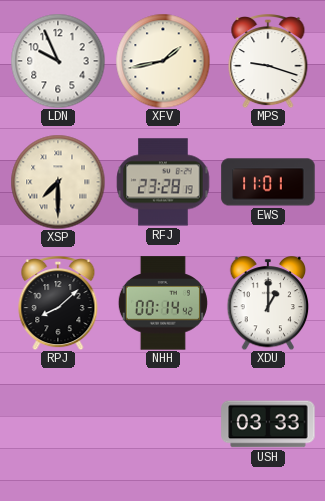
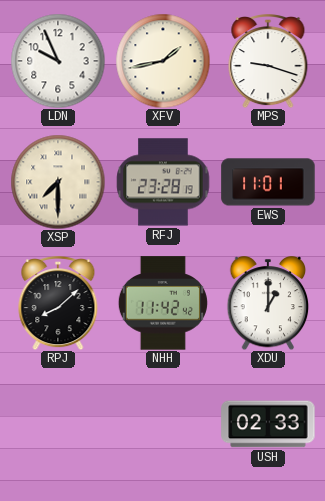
NHH: 00:14 -> 11:42
USH: 03:33 -> 02:33
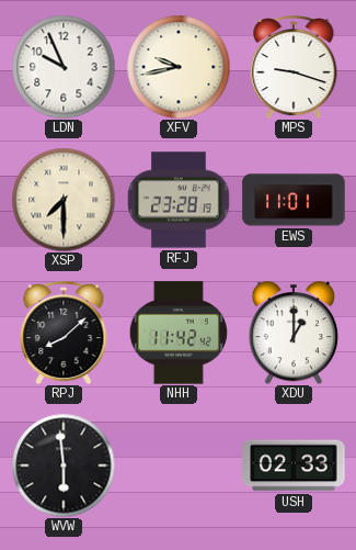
XFV: 1:43 -> 9:43
WVW: none -> 5:59
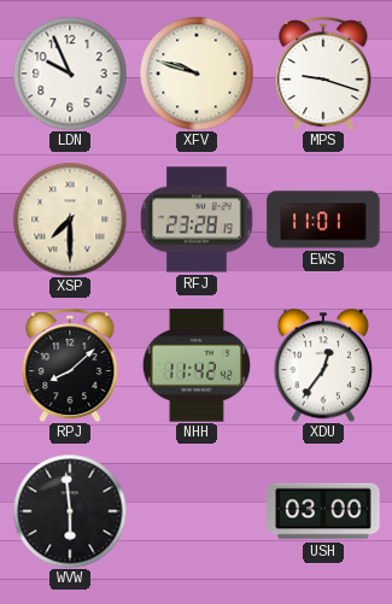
XFV: 9:43 -> 9:48
XDU: 1:00 -> 12:36
USH: 02:33 -> 03:00
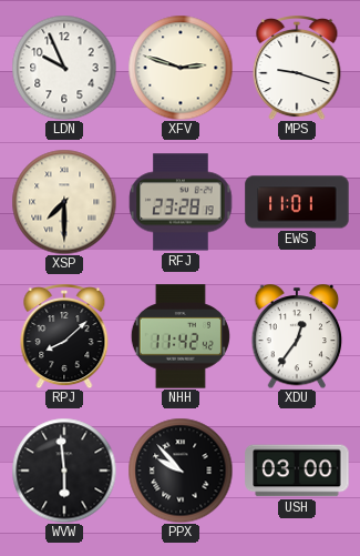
XFV: 9:48 -> 2:48
PPX: none -> 9:53
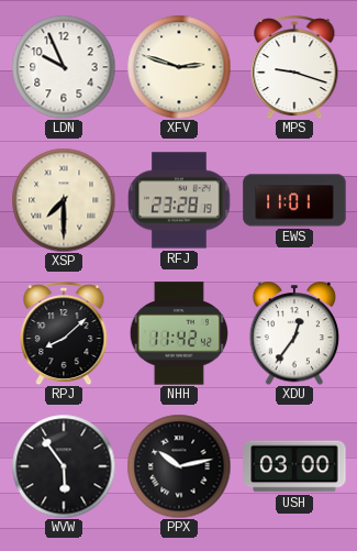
WVW: 5:59 -> 5:54
PPX: 9:53 -> 10:13
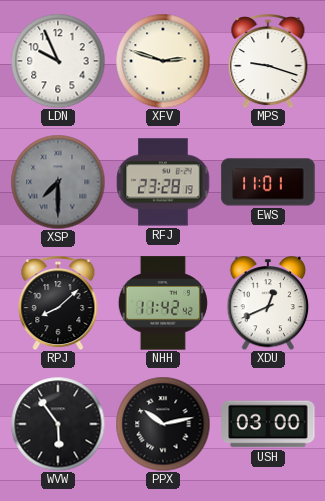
XSP dial: cream -> grey
XDU: 12:36 -> 12:41
